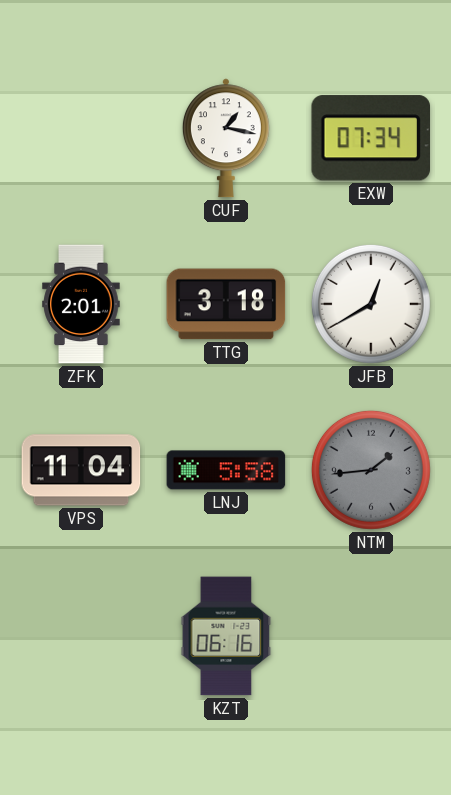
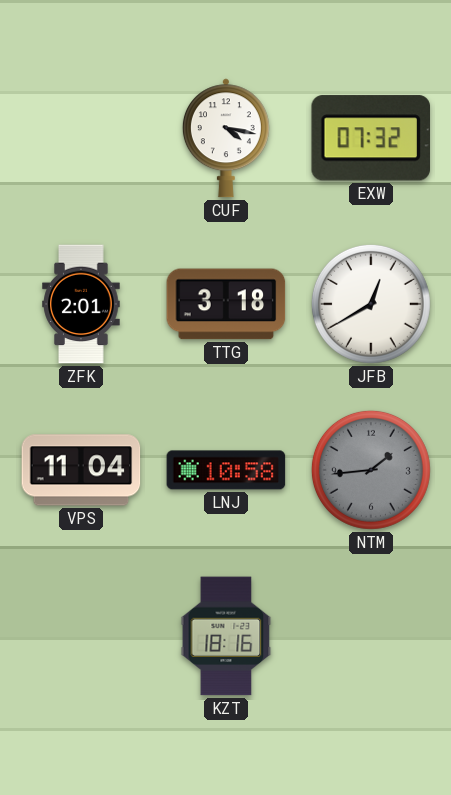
CUF: 1:17 -> 4:17
EXW: 07:34 -> 07:32
LNJ: 5:58 -> 10:58
KZT: 06:16 -> 18:16
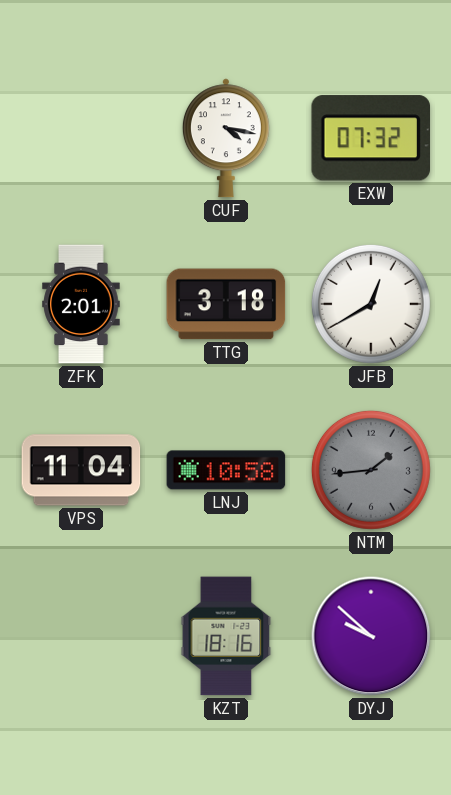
DYJ: none -> 9:52
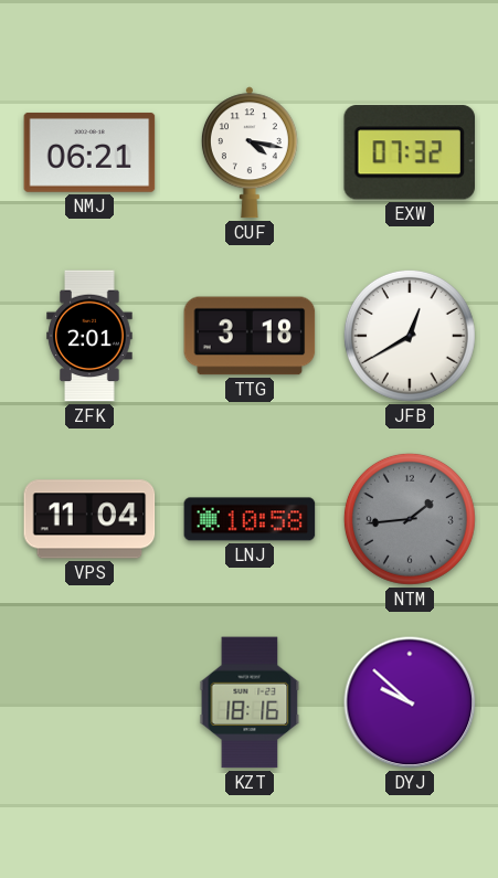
NMJ: none -> 06:21
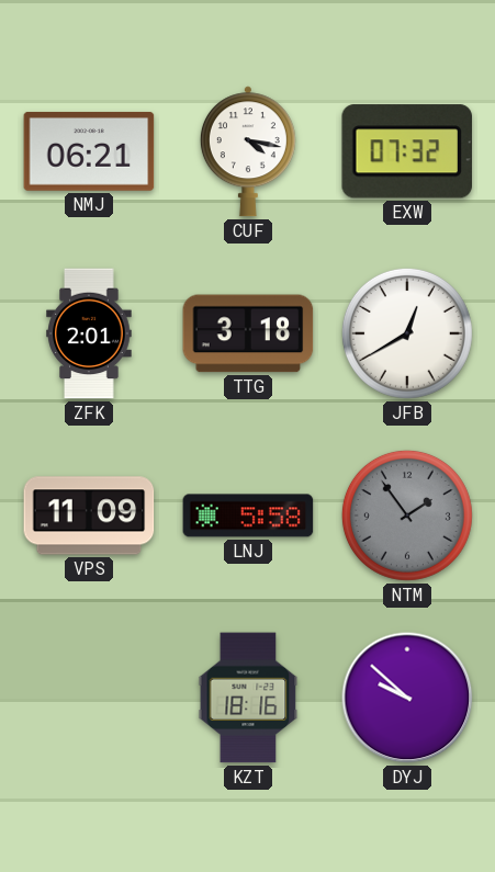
VPS: 11:04 -> 11:09
LNJ: 10:58 -> 5:58
NTM: 1:44 -> 1:54
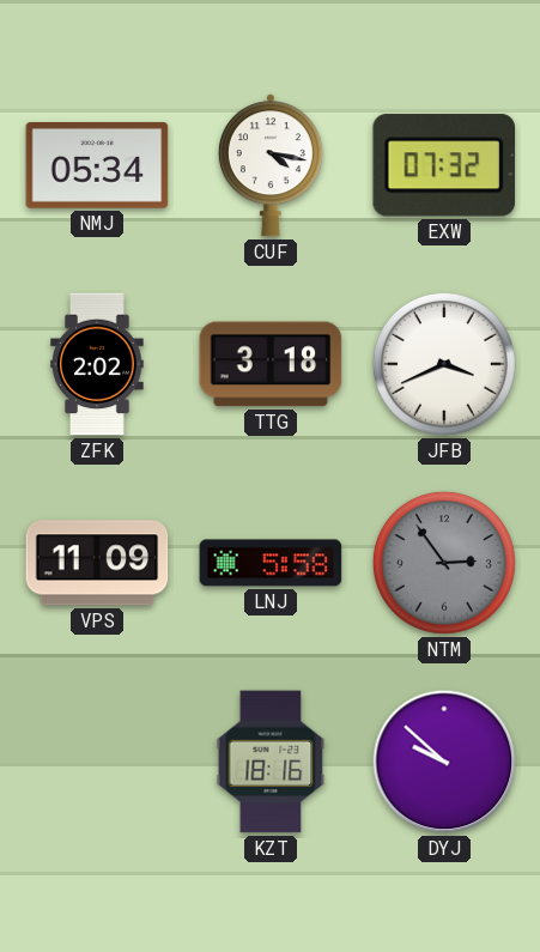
NMJ: 06:21 -> 05:34
ZFK: 2:01 -> 2:02
JFB: 12:40 -> 3:41
NTM: 1:54 -> 2:54
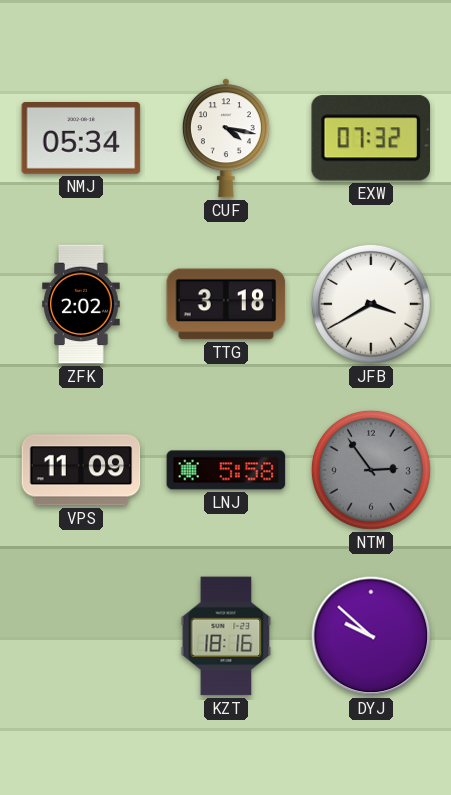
JFB: 3:41 -> 3:40
